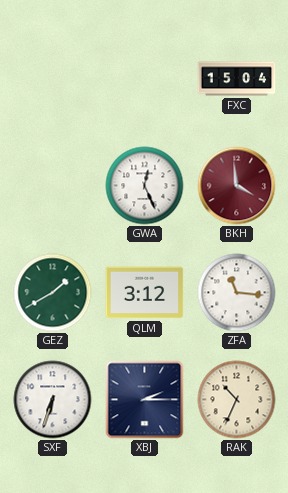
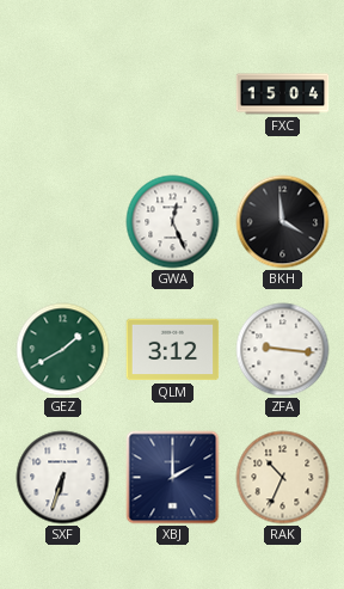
BKH dial: burgundy -> black
ZFA: 11:16 -> 9:16
XBJ: 2:15 -> 2:00
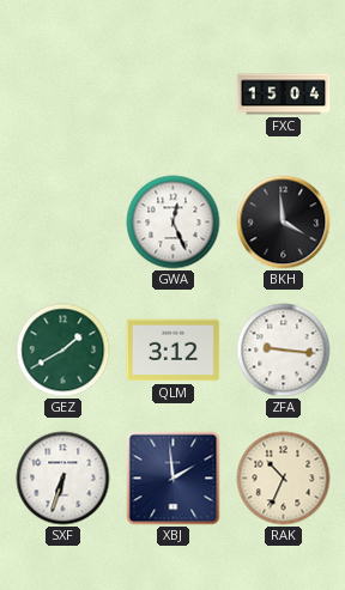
XBJ: 2:00 -> 1:59
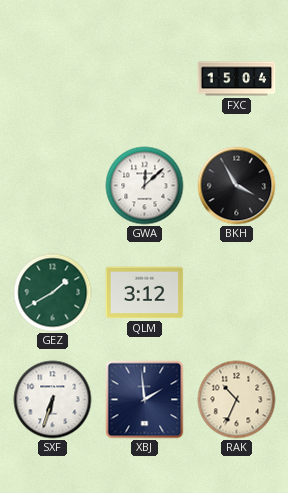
GWA: 12:26 -> 12:08
BKH: 3:59 -> 3:55
ZFA: 9:16 -> none
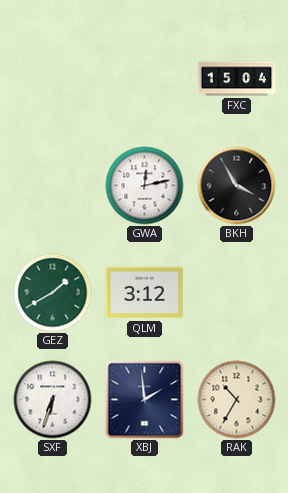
GWA: 12:08 -> 12:13
RAK: 10:34 -> 10:35
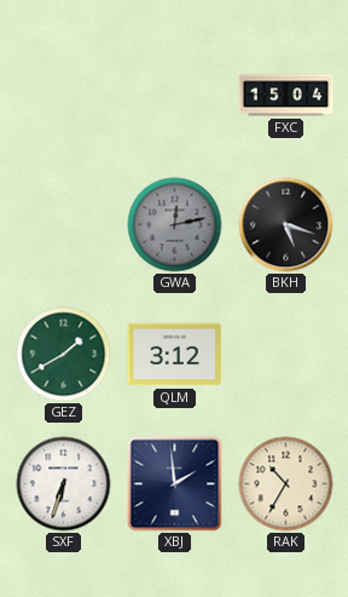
GWA dial: white -> grey
BKH: 3:55 -> 5:18
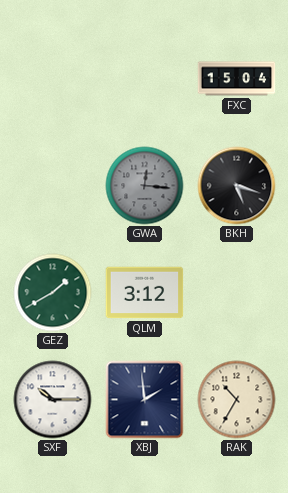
GWA: 12:13 -> 12:16
SXF: 6:33 -> 10:15
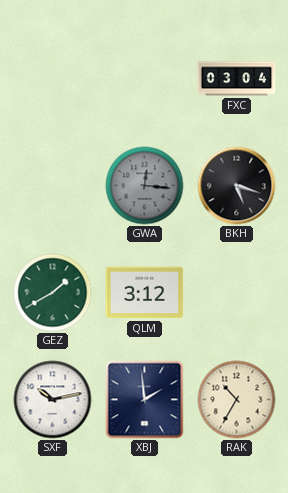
FXC: 15:04 -> 03:04
SXF: 10:15 -> 10:13
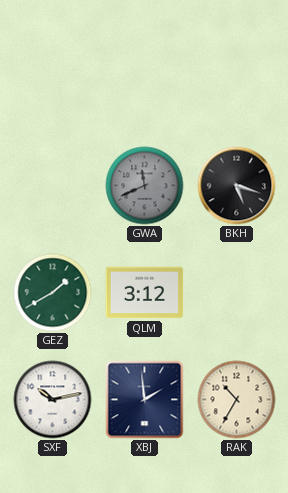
FXC: 03:04 -> none
GWA: 12:16 -> 11:41
